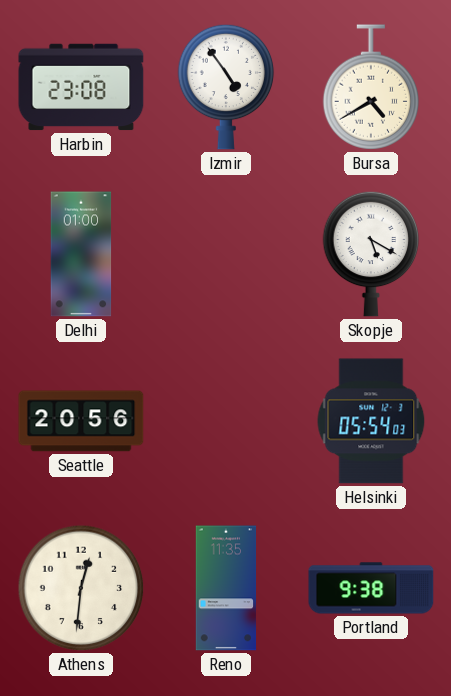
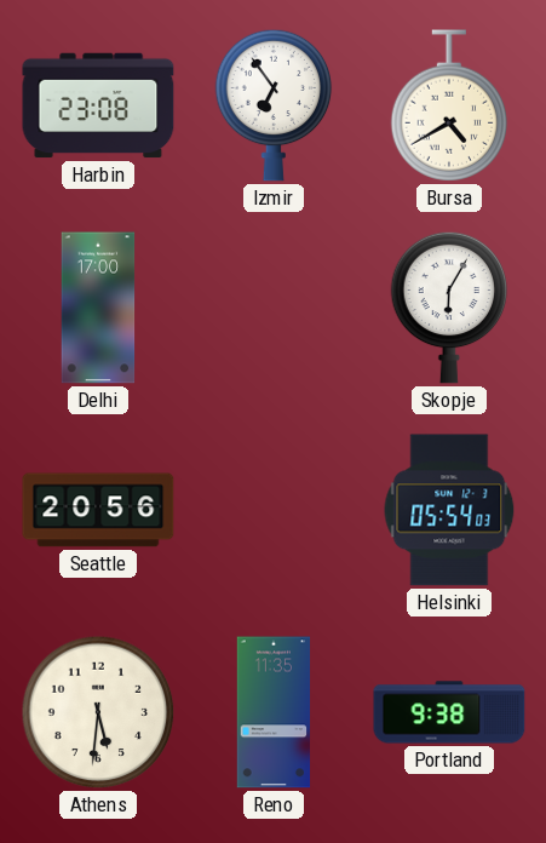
Izmir: 4:54 -> 6:54
Delhi: 01:00 -> 17:00
Skopje: 5:20 -> 6:05
Athens: 12:31 -> 5:31
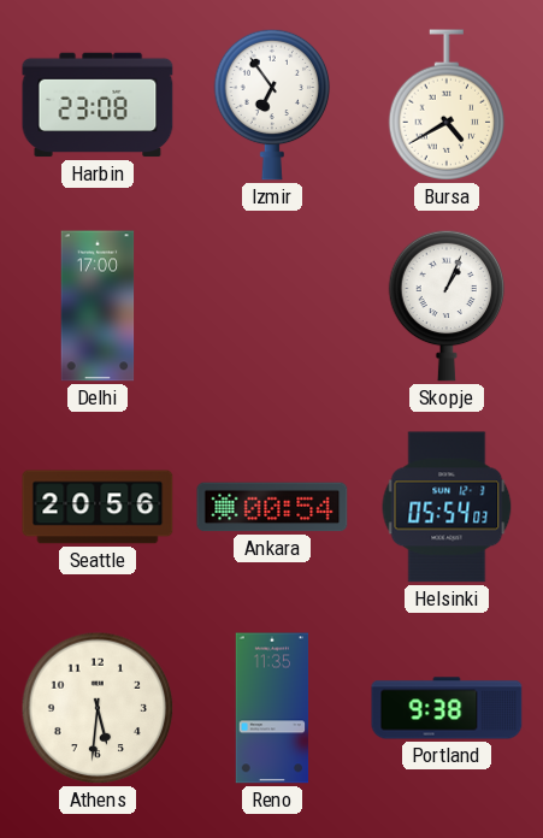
Skopje: 6:05 -> 1:04
Ankara: none -> 00:54
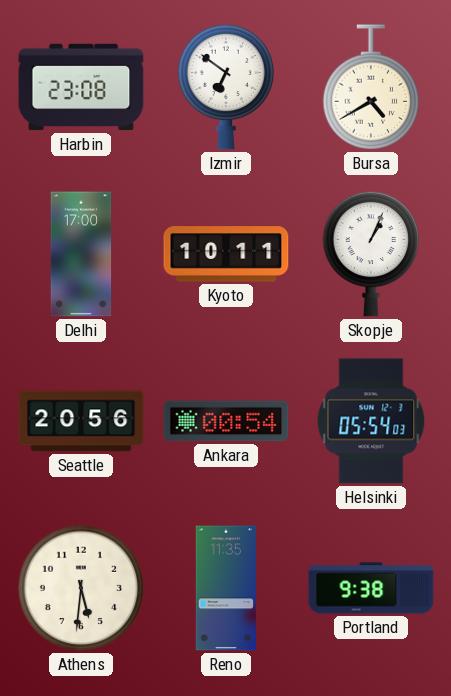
Izmir: 6:54 -> 6:51
Kyoto: none -> 10:11
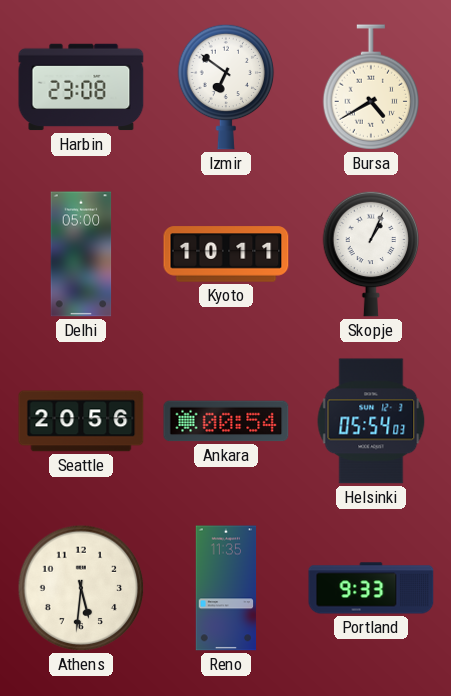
Delhi: 17:00 -> 05:00
Portland: 9:38 -> 9:33
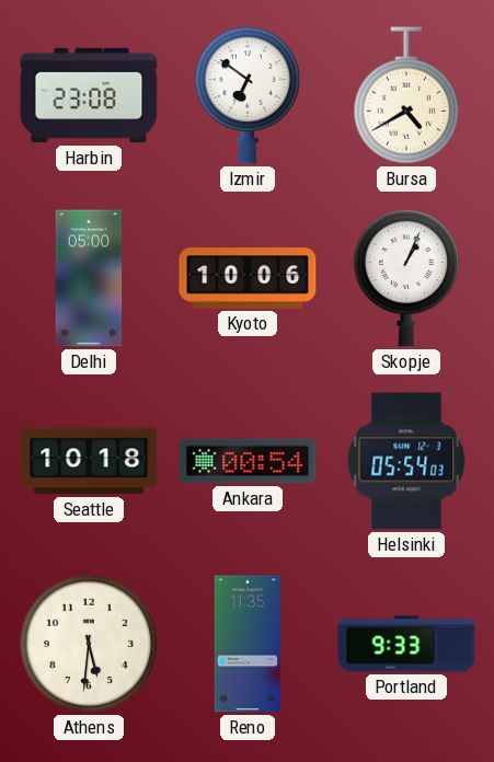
Kyoto: 10:11 -> 10:06
Seattle: 20:56 -> 10:18
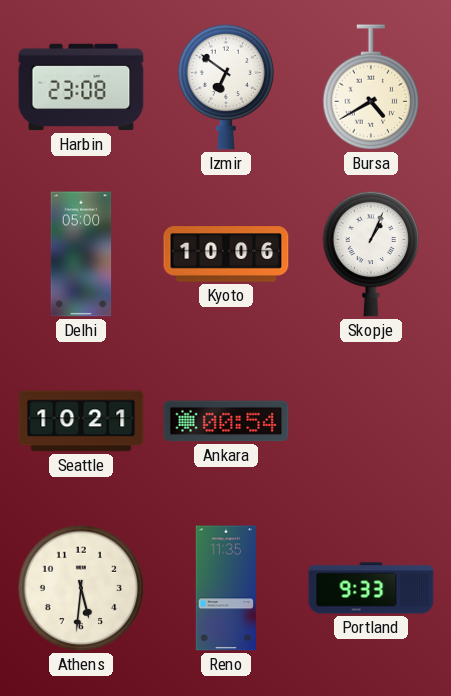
Seattle: 10:18 -> 10:21
Helsinki: 05:54 -> none
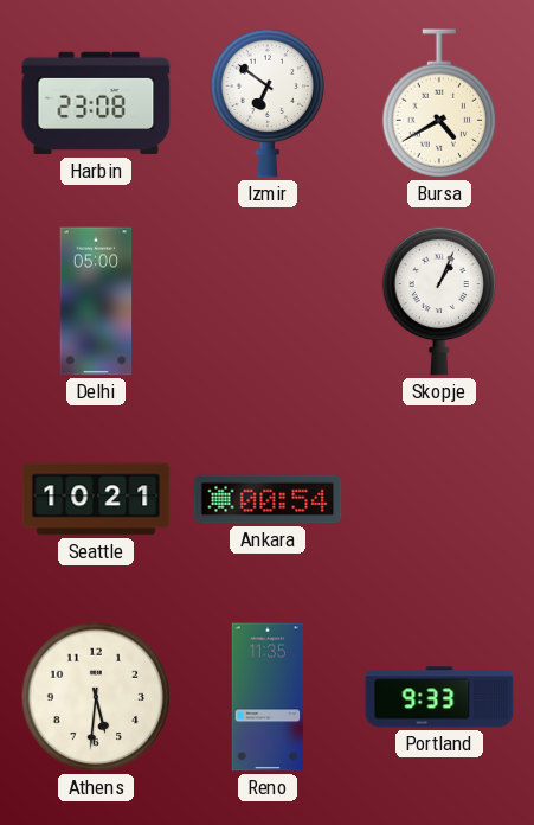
Kyoto: 10:06 -> none
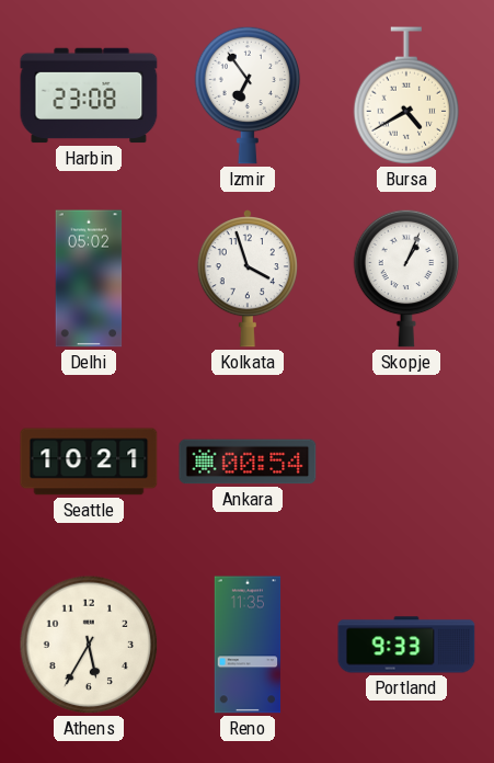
Izmir: 6:51 -> 6:54
Delhi: 05:00 -> 05:02
Kolkata: none -> 3:57
Athens: 5:31 -> 5:35
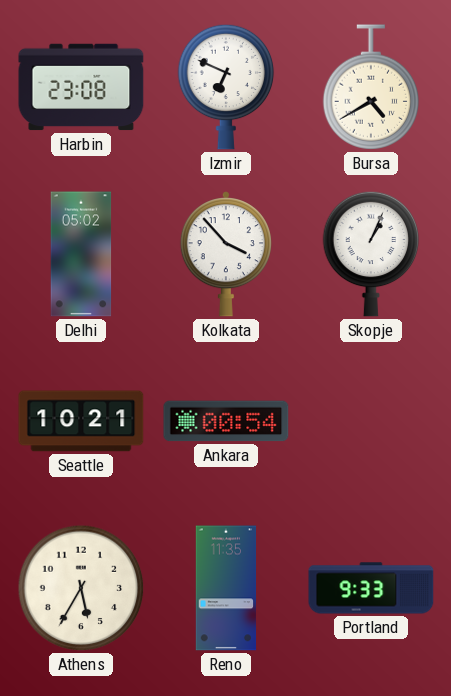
Izmir: 6:54 -> 6:49
Kolkata: 3:57 -> 3:53
